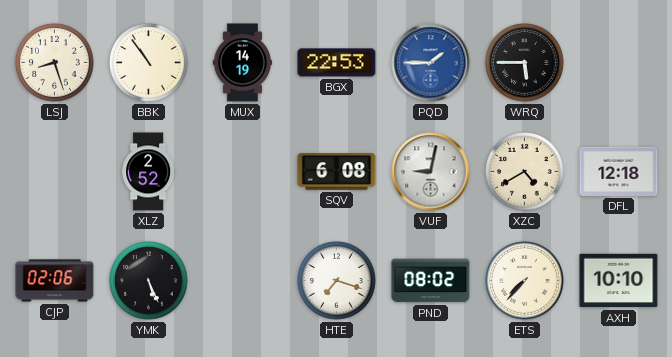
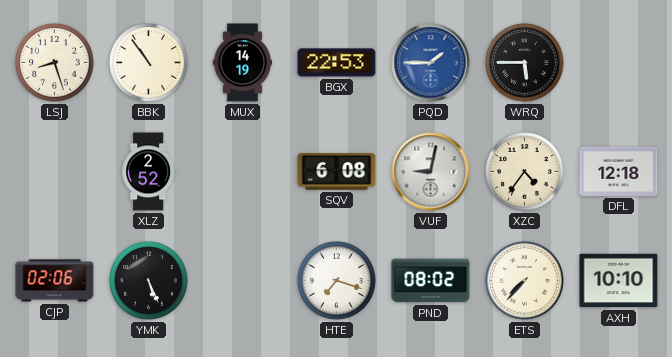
XZC: 4:40 -> 4:36
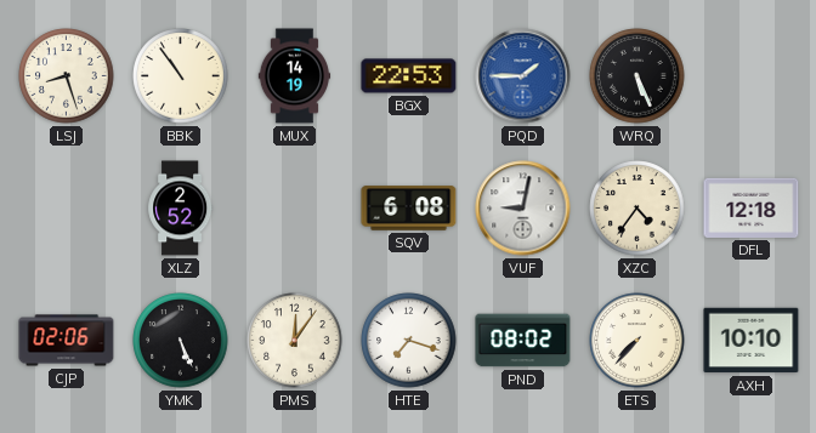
WRQ: 5:45 -> 5:26
PMS: none -> 12:06
